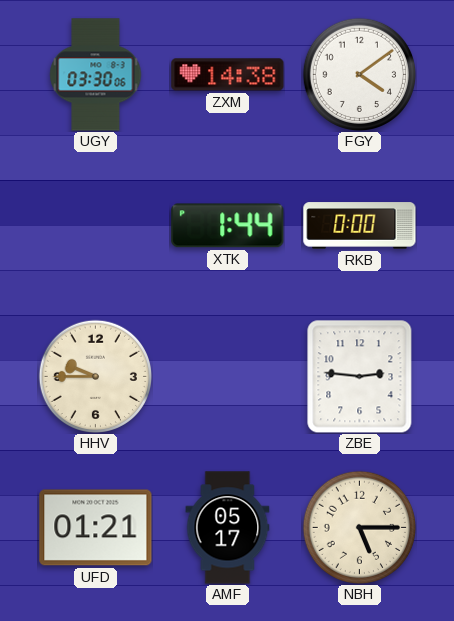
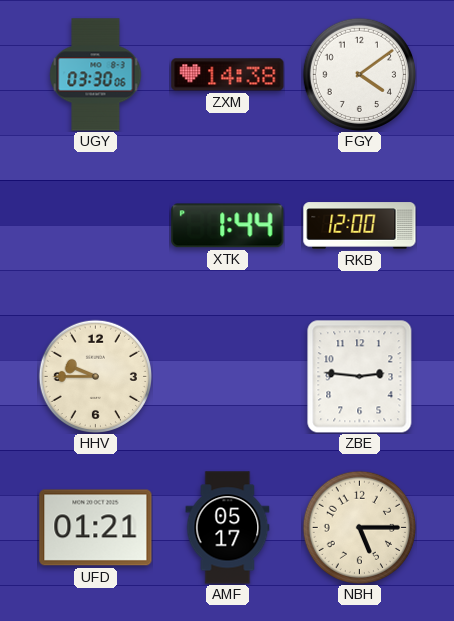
RKB: 0:00 -> 12:00
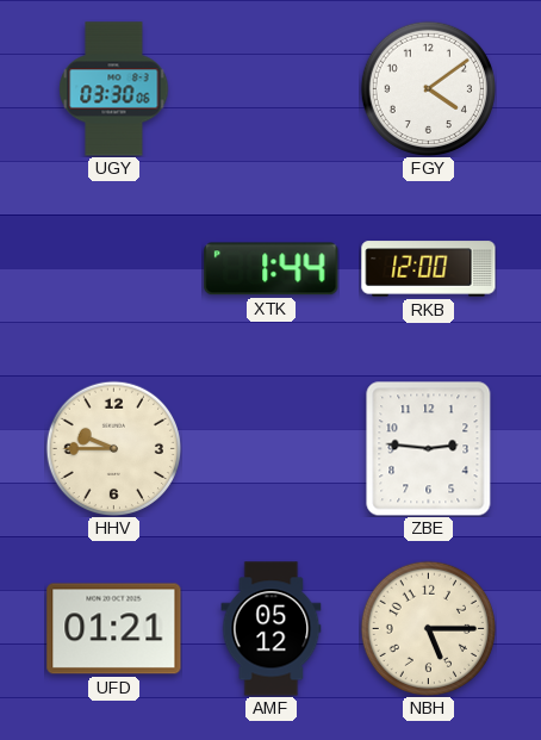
ZXM: 14:38 -> none
AMF: 05:17 -> 05:12
